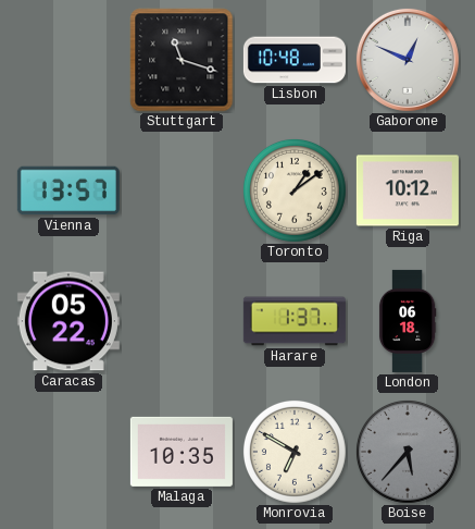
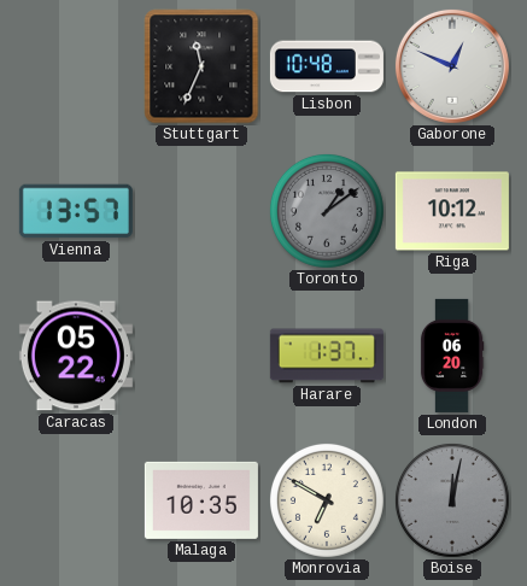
Stuttgart: 11:18 -> 11:34
Toronto dial: cream -> grey
London: 06:18 -> 06:20
Boise: 5:37 -> 12:02
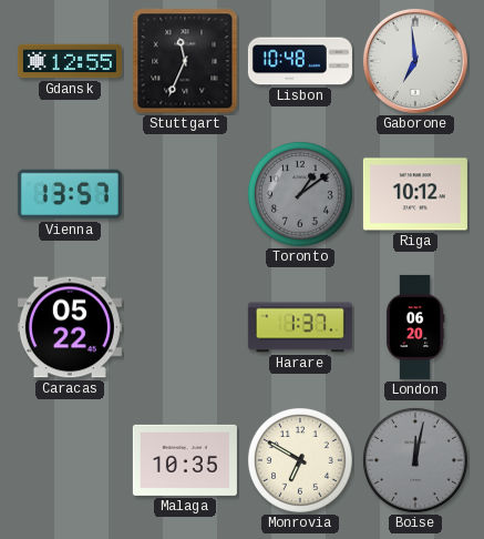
Gdansk: none -> 12:55
Gaborone: 12:49 -> 6:59
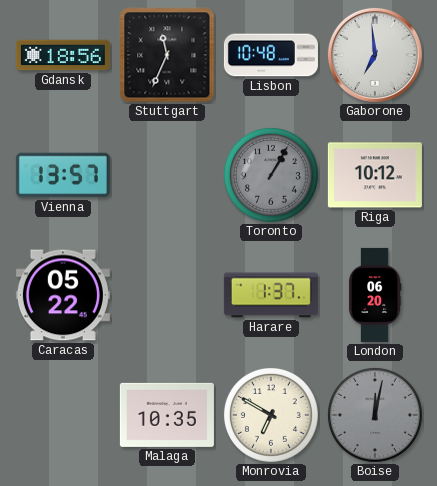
Gdansk: 12:55 -> 18:56
Toronto: 1:09 -> 1:05
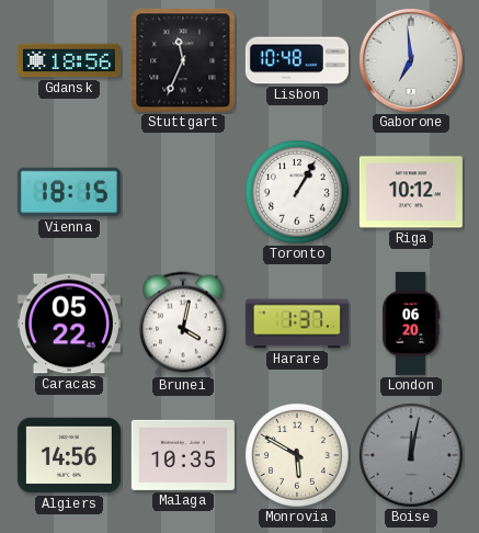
Vienna: 13:57 -> 18:15
Toronto dial: grey -> white
Brunei: none -> 4:02
Algiers: none -> 14:56
Monrovia: 6:50 -> 5:50
